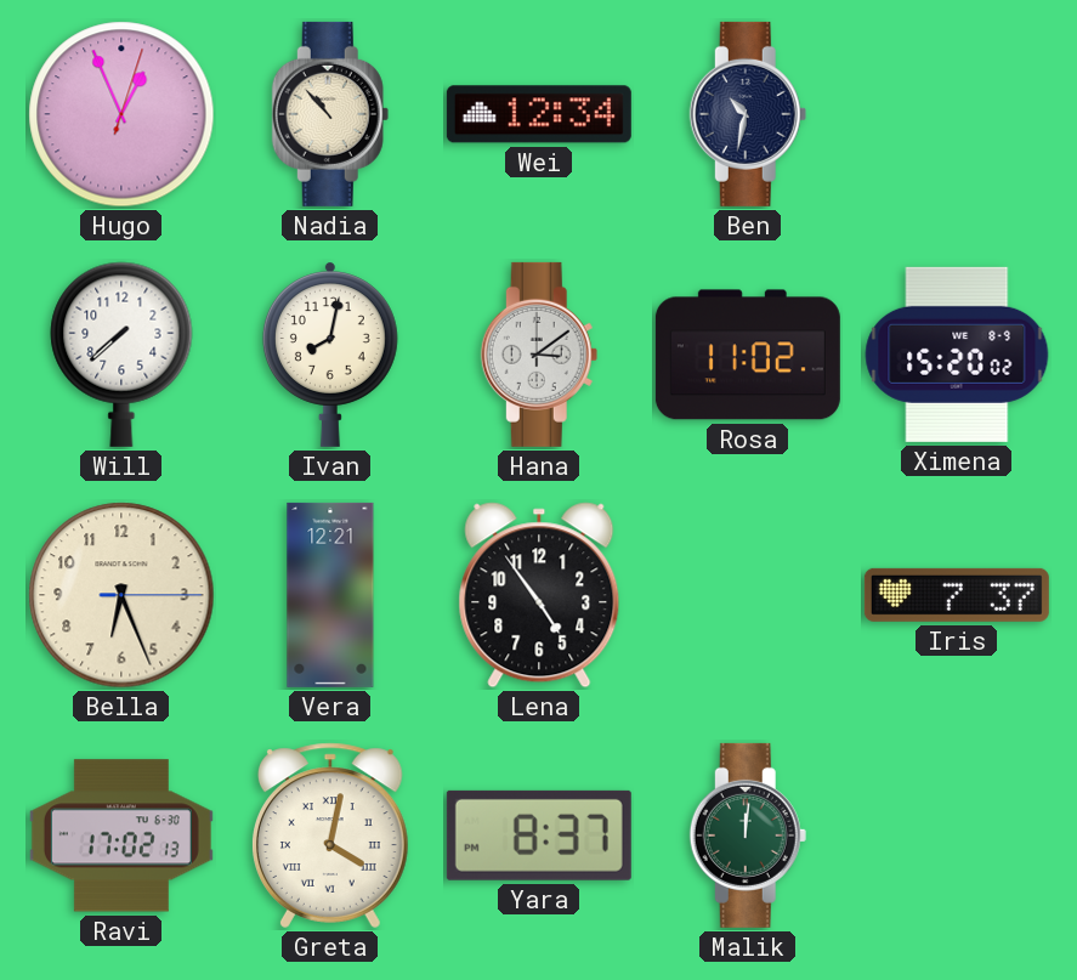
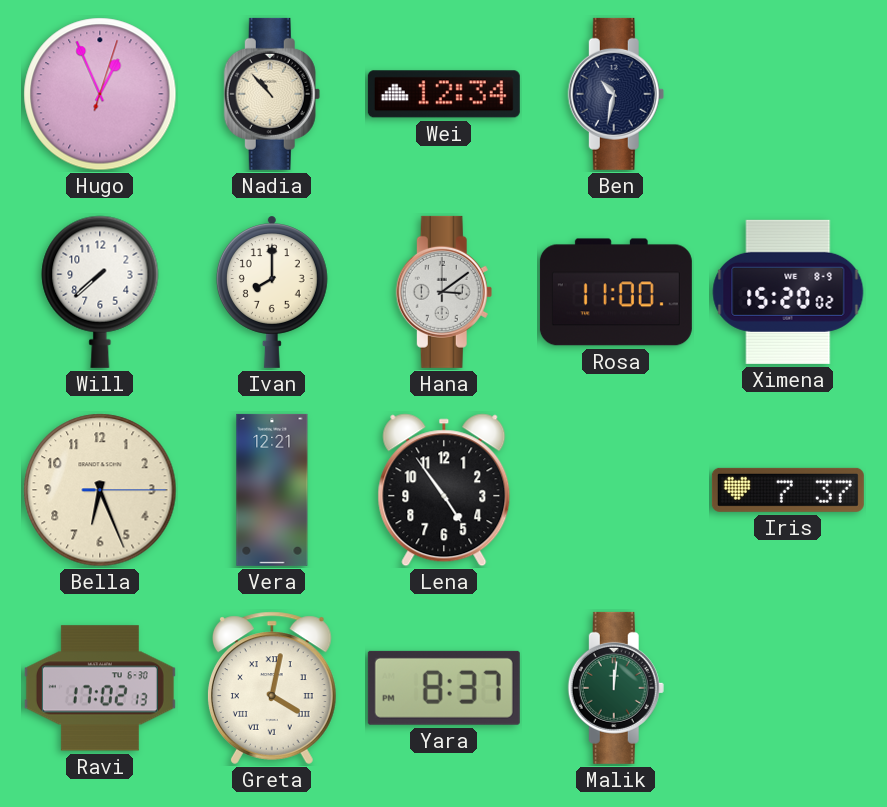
Ivan: 8:02 -> 8:00
Rosa: 11:02 -> 11:00
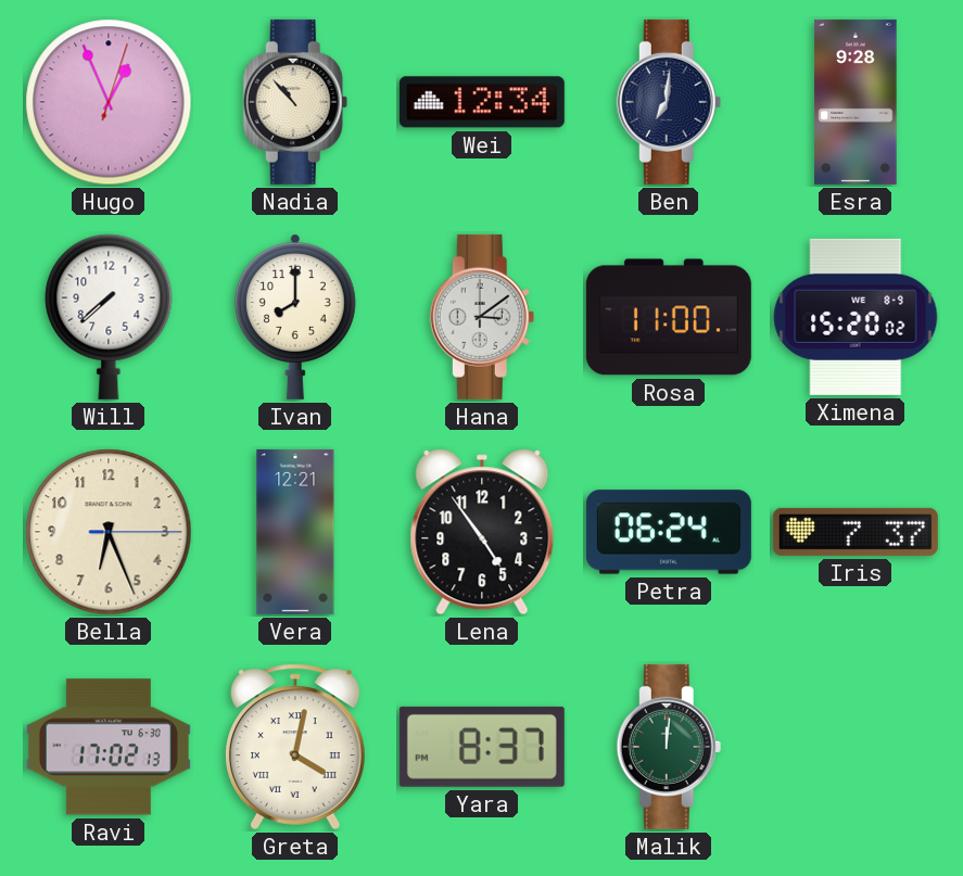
Ben: 10:32 -> 7:01
Esra: none -> 9:28
Petra: none -> 06:24
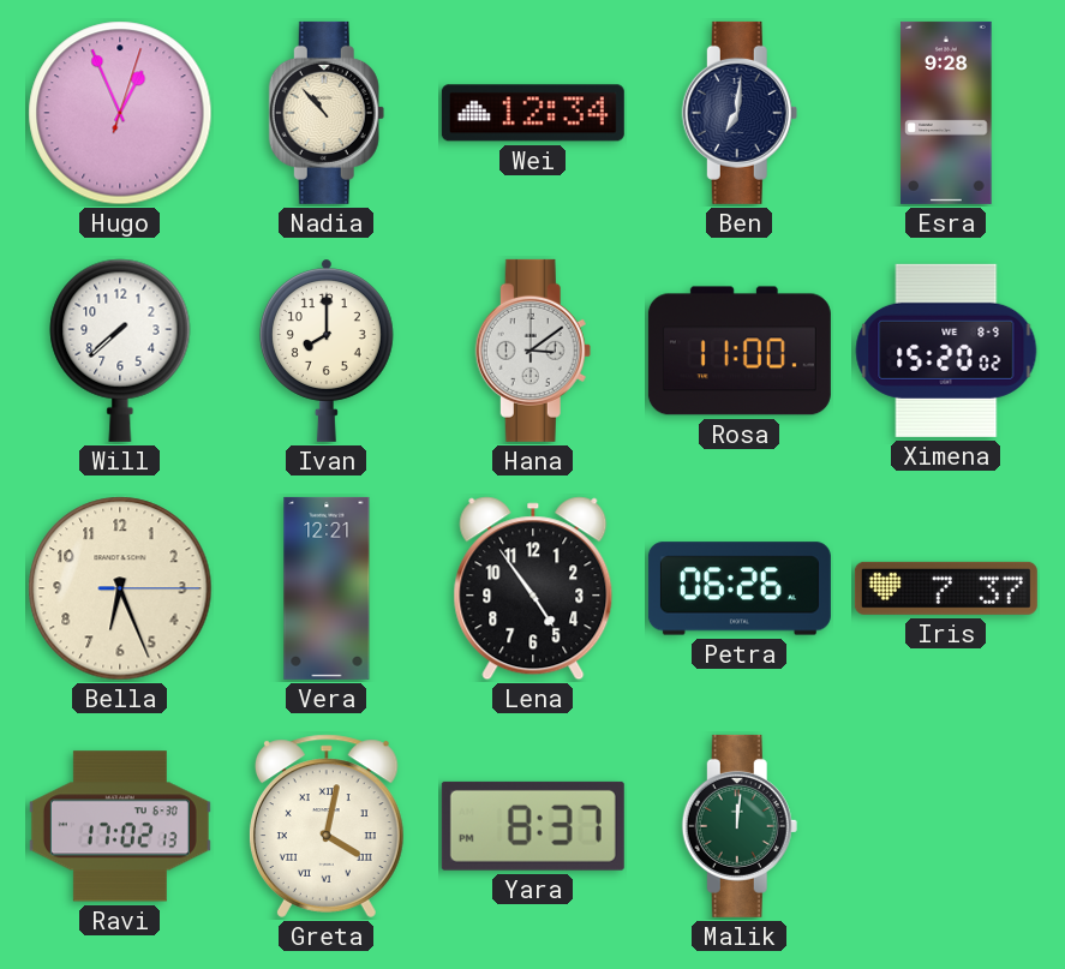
Petra: 06:24 -> 06:26
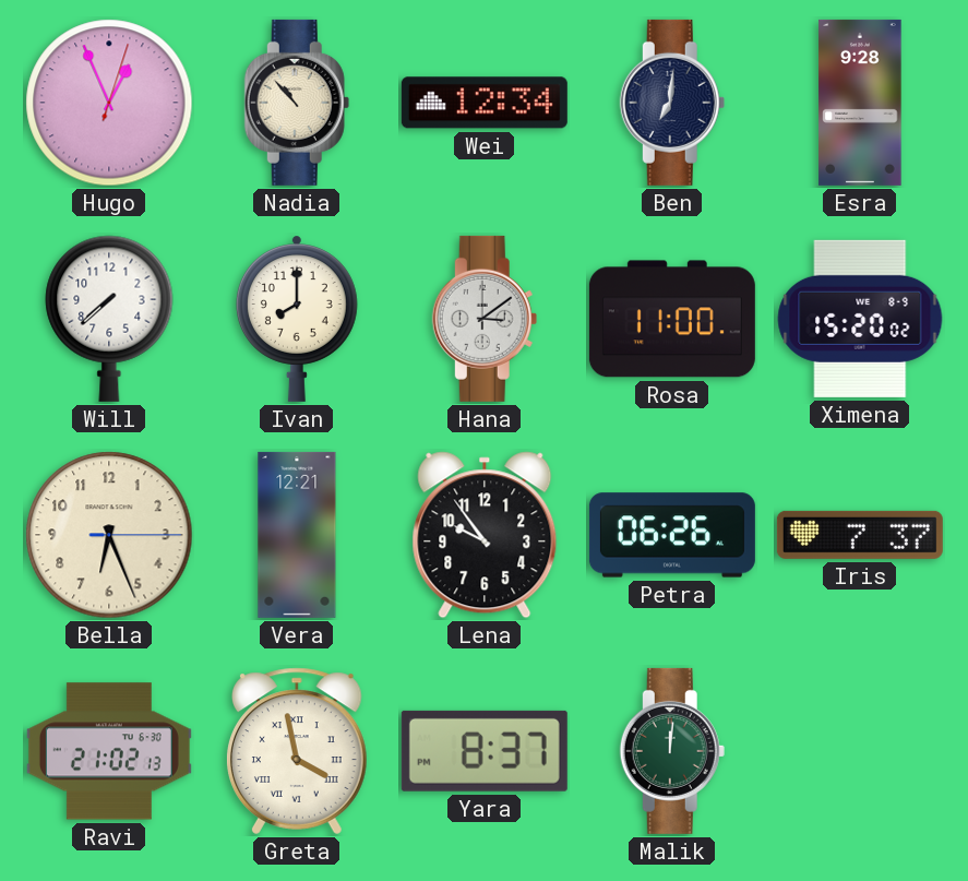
Lena: 4:54 -> 9:54
Ravi: 17:02 -> 21:02
Greta: 4:02 -> 3:58
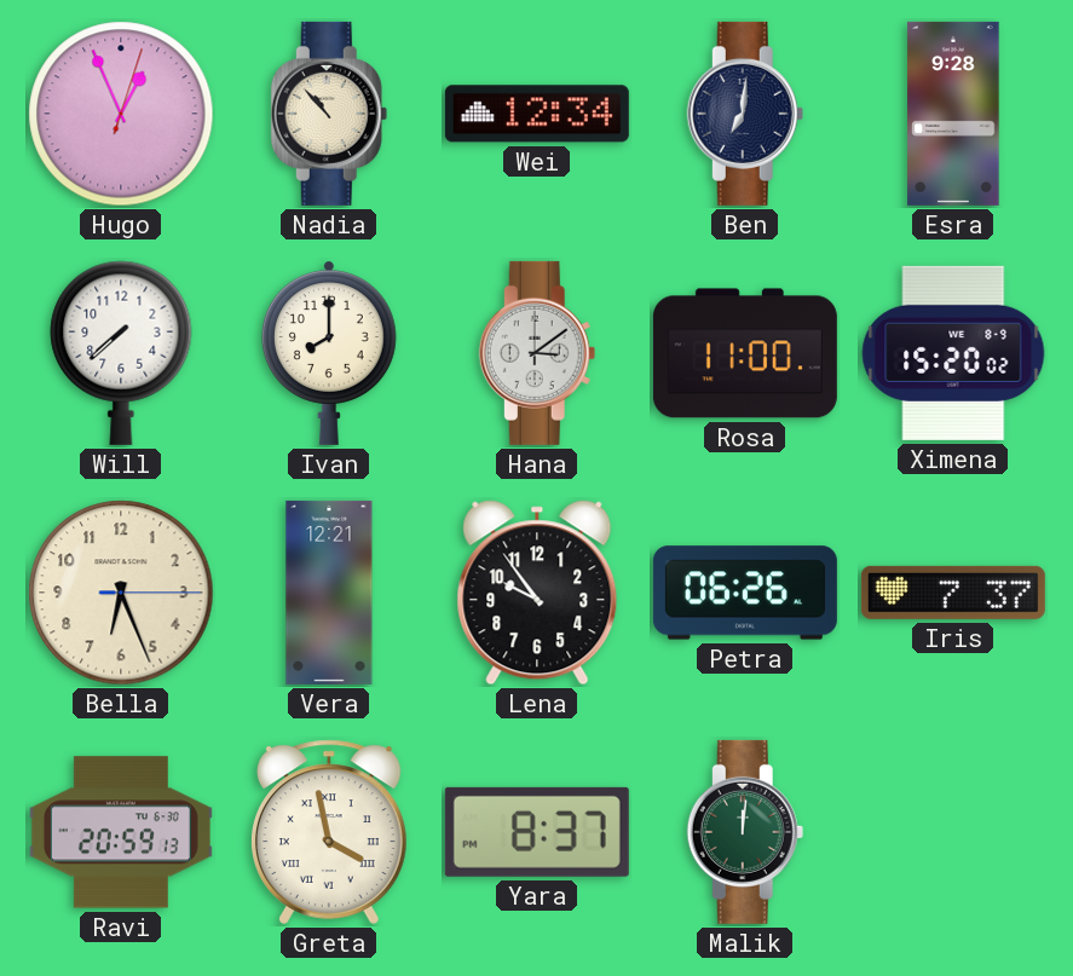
Ravi: 21:02 -> 20:59
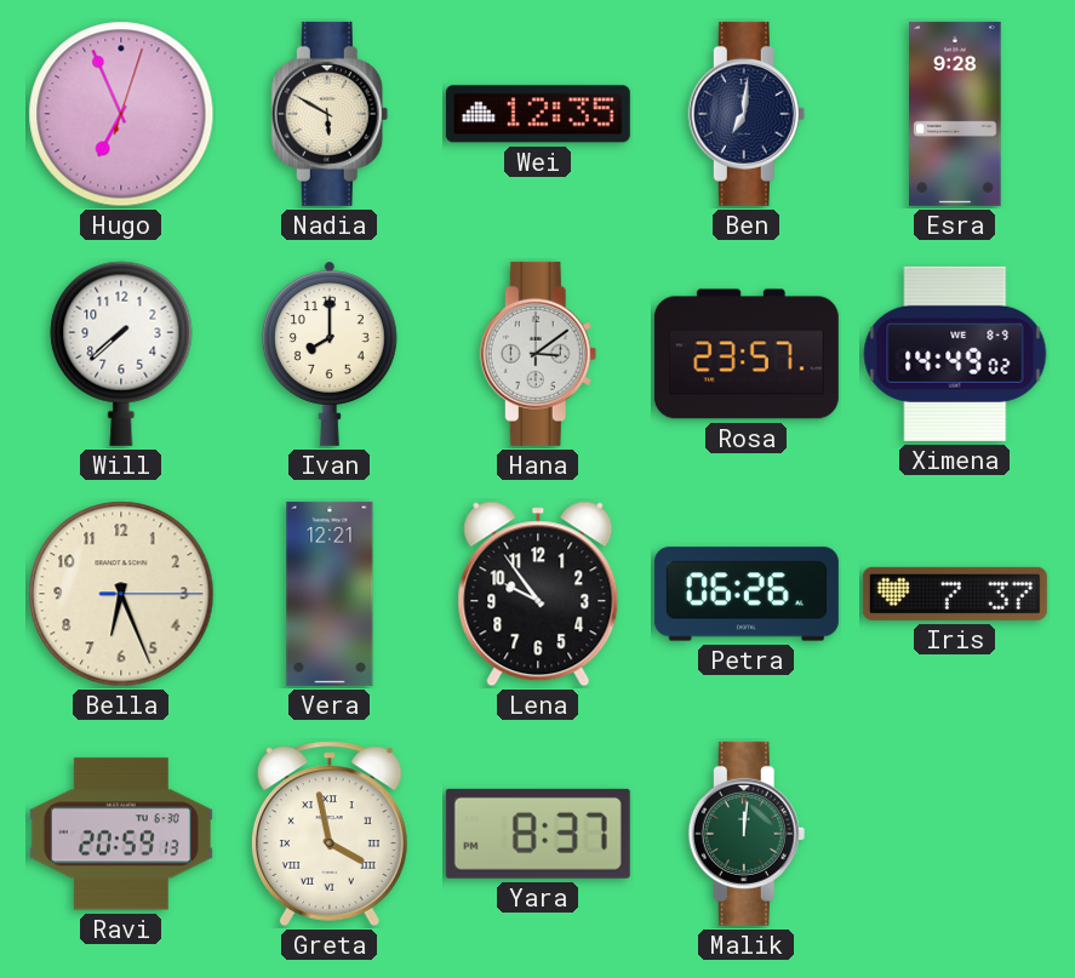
Hugo: 12:56 -> 6:56
Nadia: 10:53 -> 5:50
Wei: 12:34 -> 12:35
Rosa: 11:00 -> 23:57
Ximena: 15:20 -> 14:49
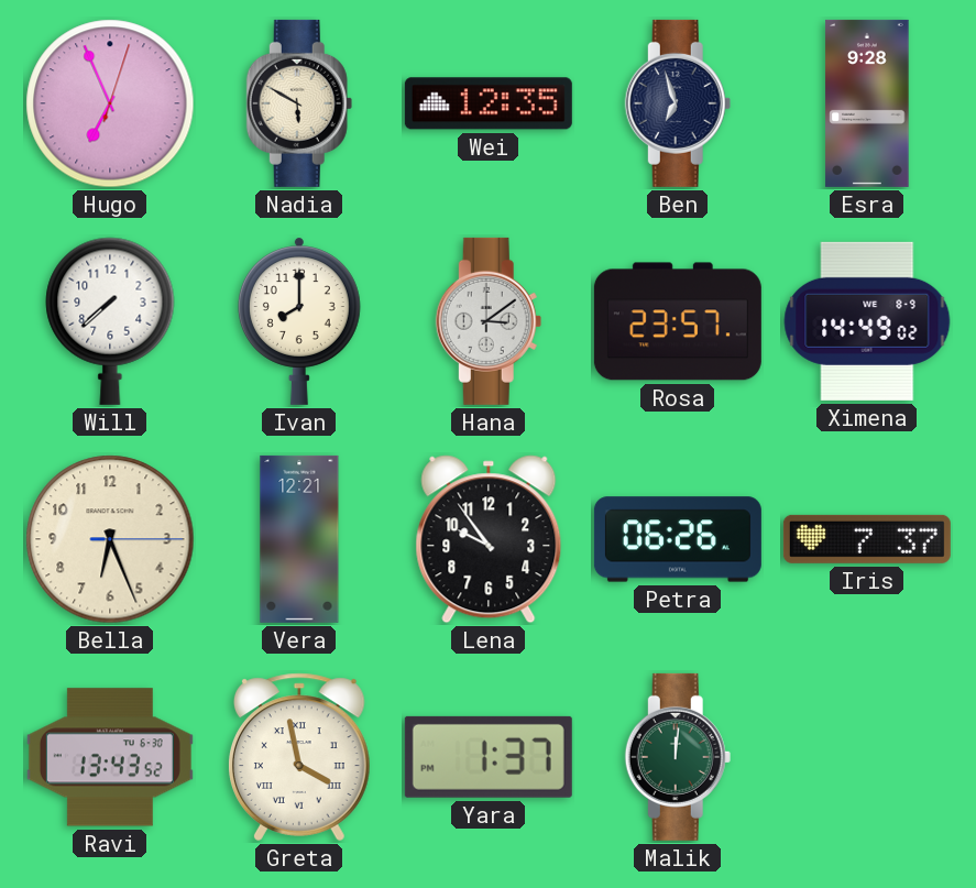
Ben: 7:01 -> 6:57
Ravi: 20:59 -> 13:43
Yara: 8:37 -> 1:37
